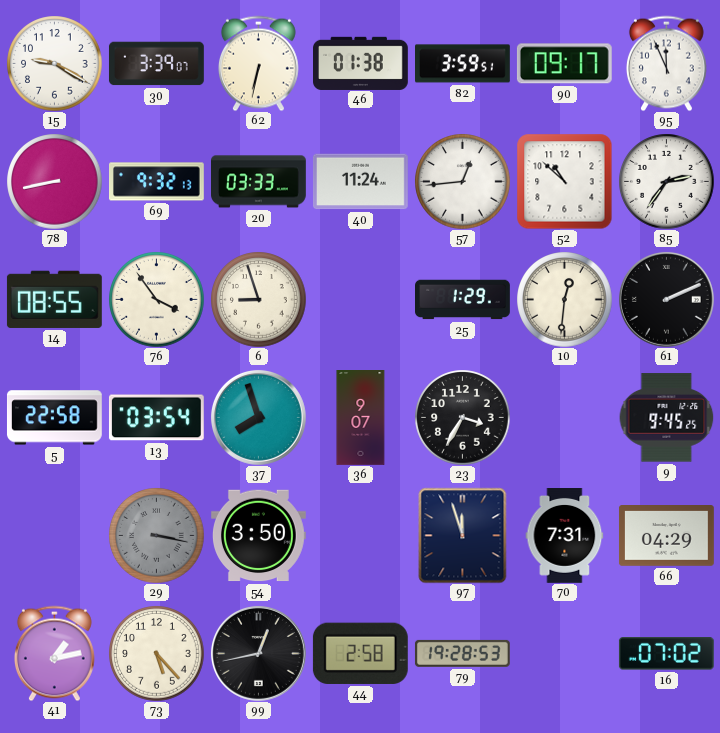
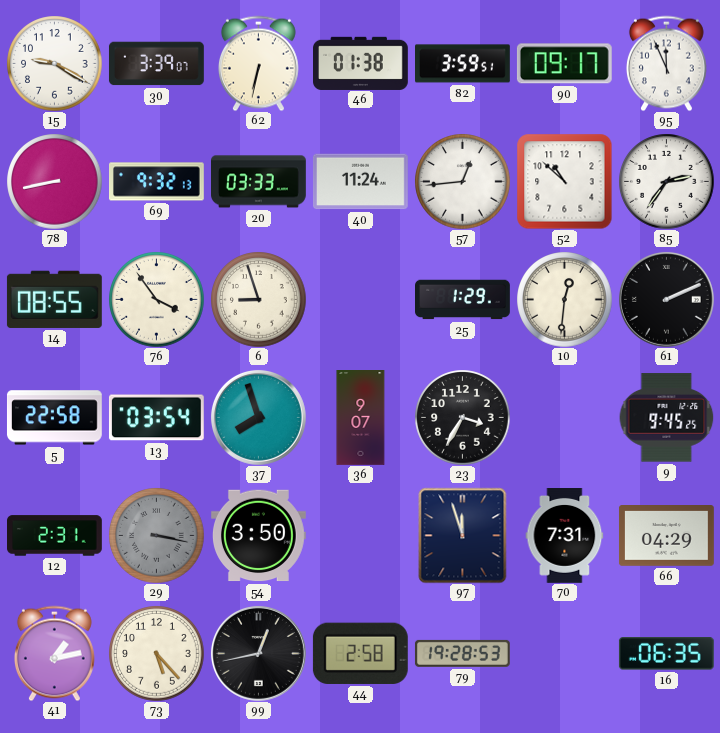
12: none -> 2:31
16: 07:02 -> 06:35
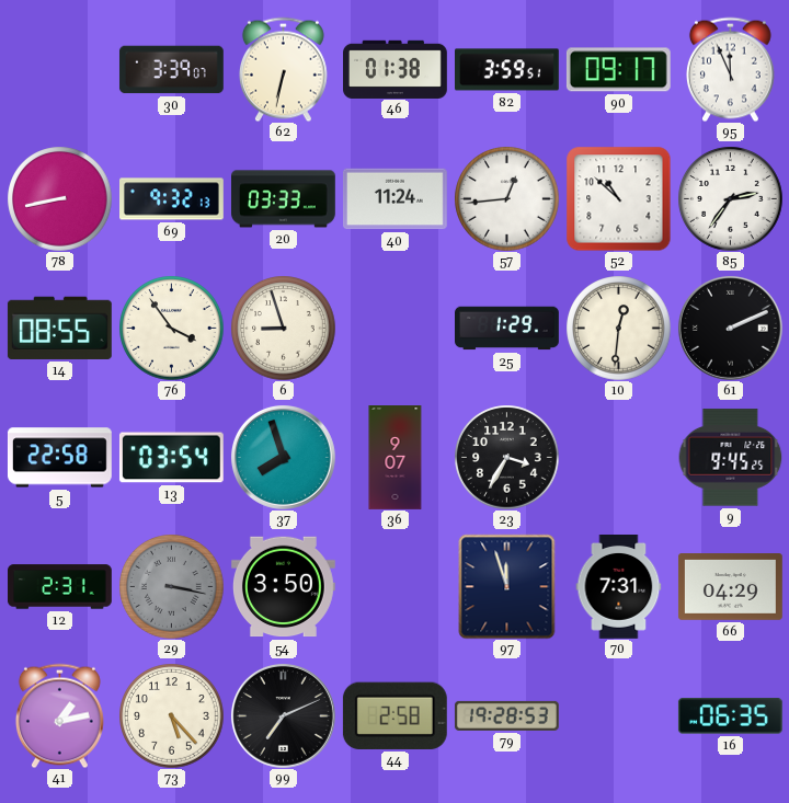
15: 9:20 -> none
99: 12:43 -> 7:11
